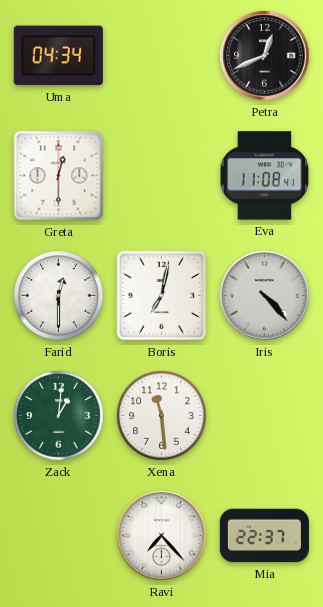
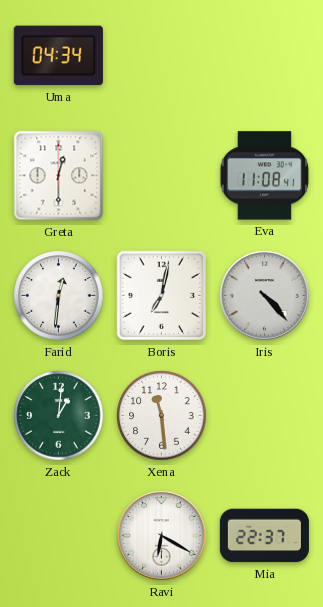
Petra: 12:41 -> none
Farid: 12:30 -> 12:31
Ravi: 7:23 -> 6:20
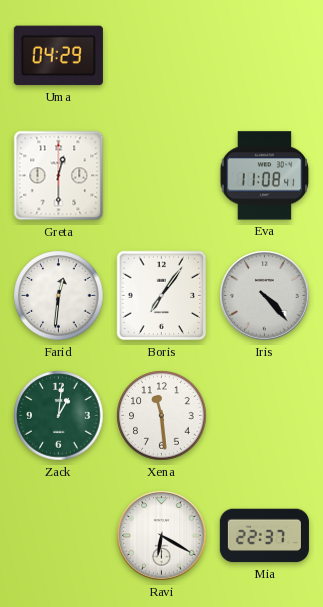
Uma: 04:34 -> 04:29
Boris: 7:02 -> 7:06
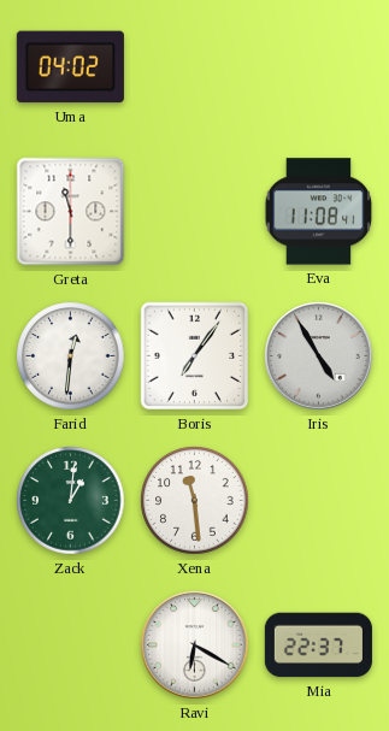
Uma: 04:29 -> 04:02
Greta: 12:30 -> 11:30
Iris: 4:23 -> 4:55
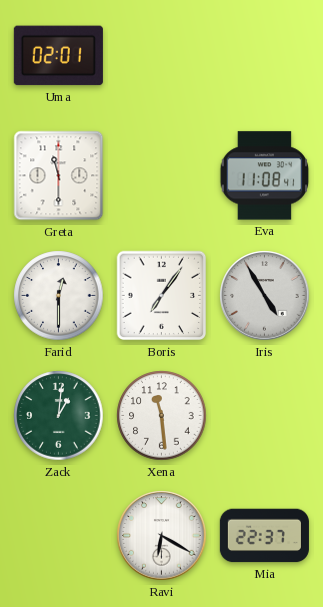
Uma: 04:02 -> 02:01
Farid: 12:31 -> 12:30
